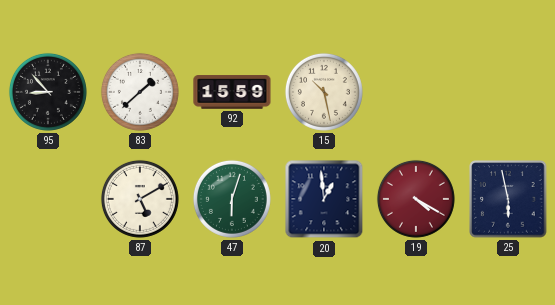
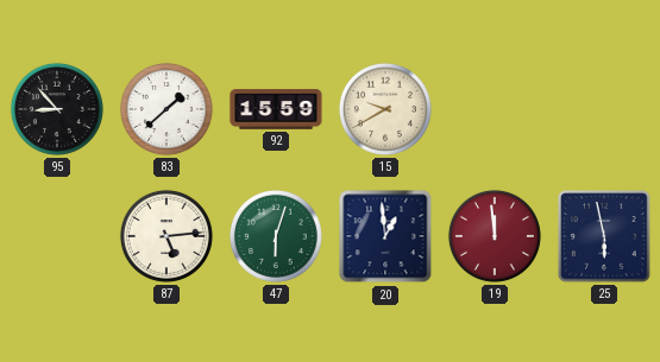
15: 10:28 -> 9:40
87: 5:10 -> 5:14
19: 4:20 -> 11:59
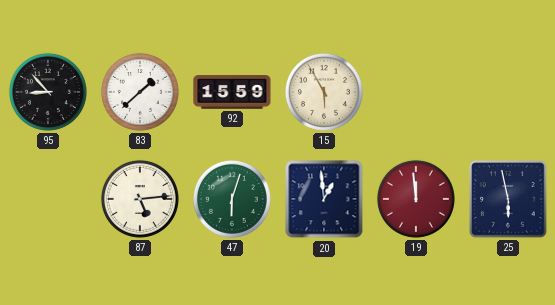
15: 9:40 -> 5:55
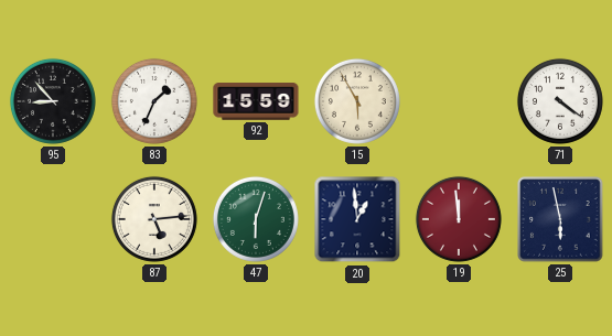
83: 1:38 -> 1:34
71: none -> 4:21
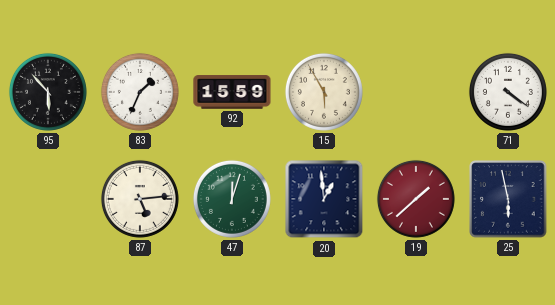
95: 8:53 -> 5:53
47: 6:03 -> 12:03
19: 11:59 -> 1:38
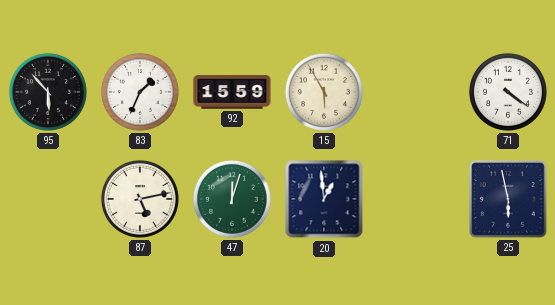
87: 5:14 -> 5:13
19: 1:38 -> none
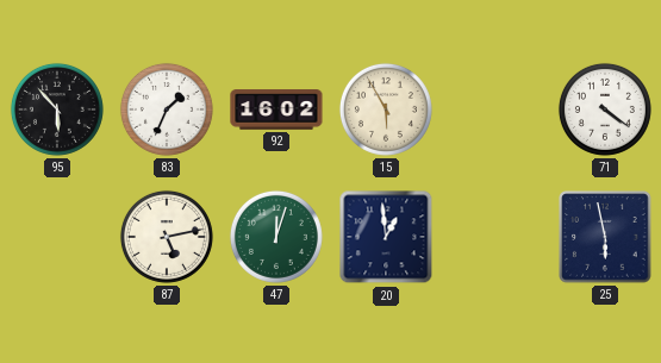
92: 15:59 -> 16:02
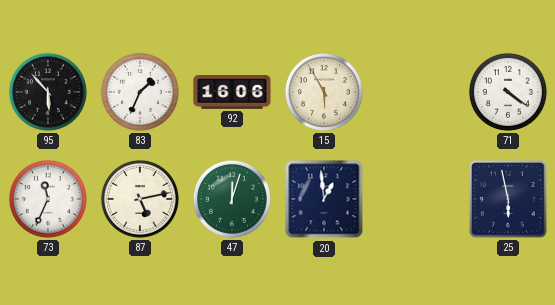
92: 16:02 -> 16:06
73: none -> 11:34
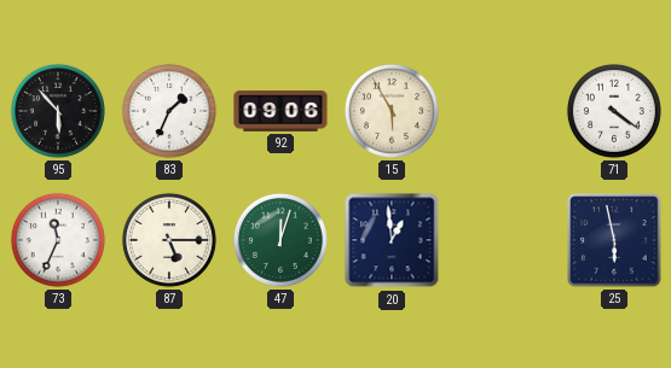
92: 16:06 -> 09:06
87: 5:13 -> 5:15
